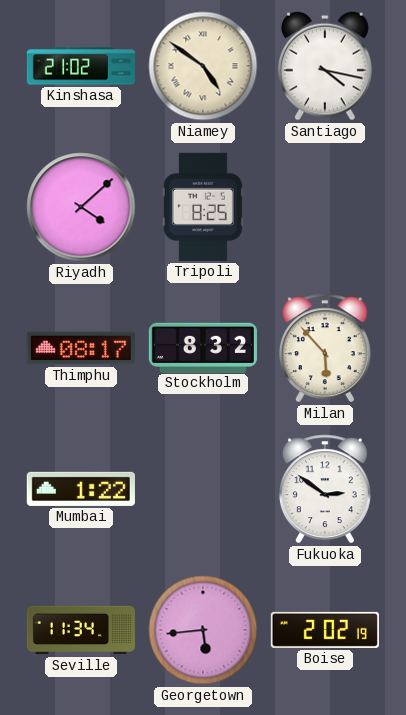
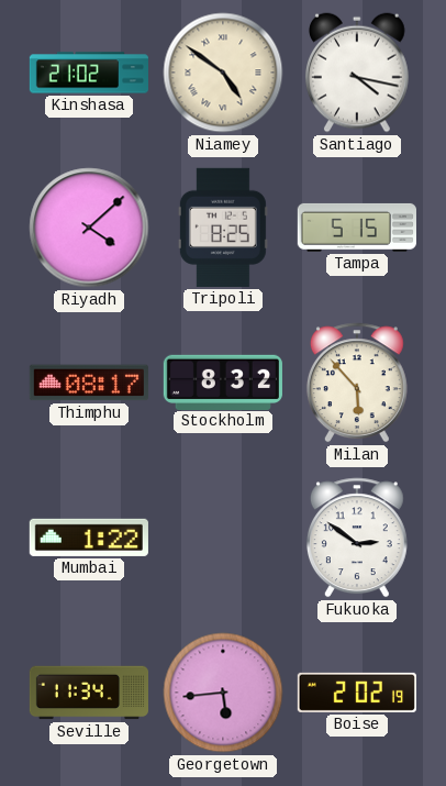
Tampa: none -> 5:15
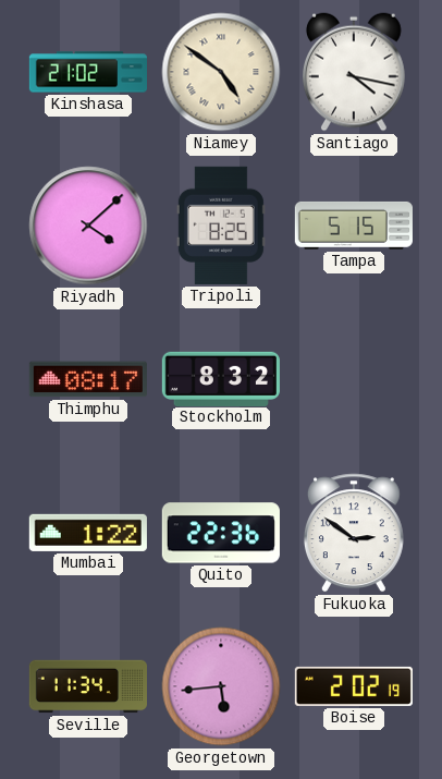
Milan: 5:53 -> none
Quito: none -> 22:36
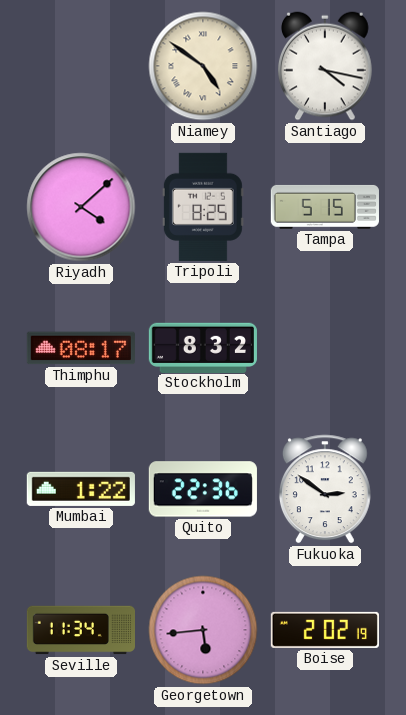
Kinshasa: 21:02 -> none
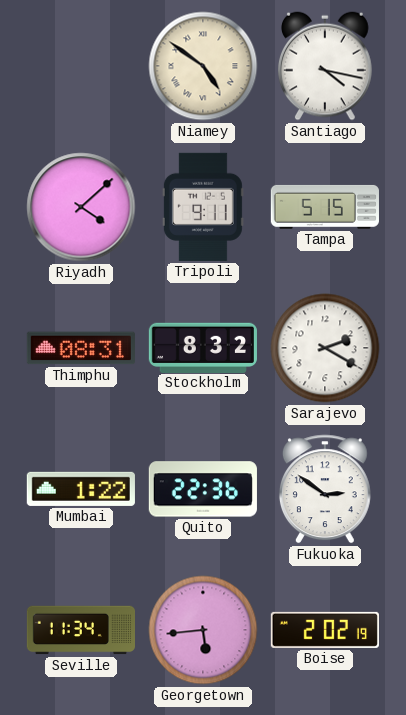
Tripoli: 8:25 -> 9:11
Thimphu: 08:17 -> 08:31
Sarajevo: none -> 2:20
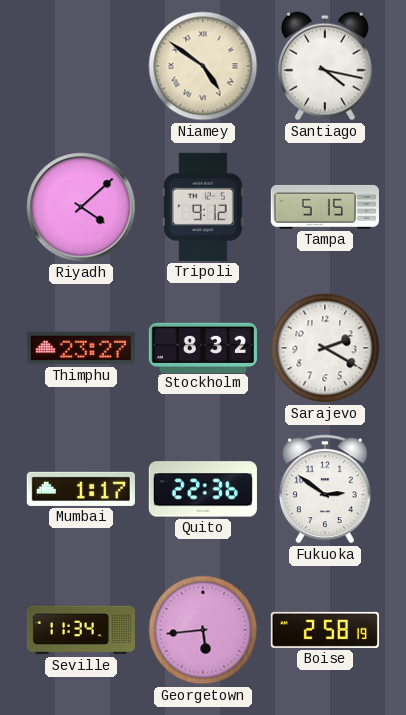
Tripoli: 9:11 -> 9:12
Thimphu: 08:31 -> 23:27
Mumbai: 1:22 -> 1:17
Boise: 2:02 -> 2:58
